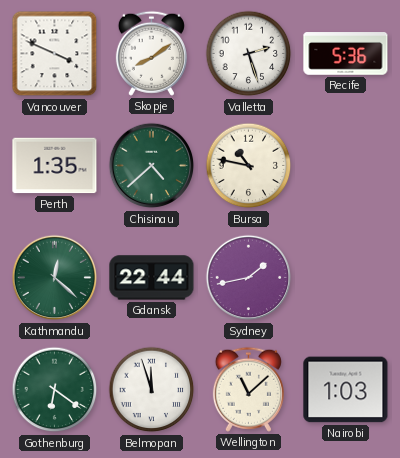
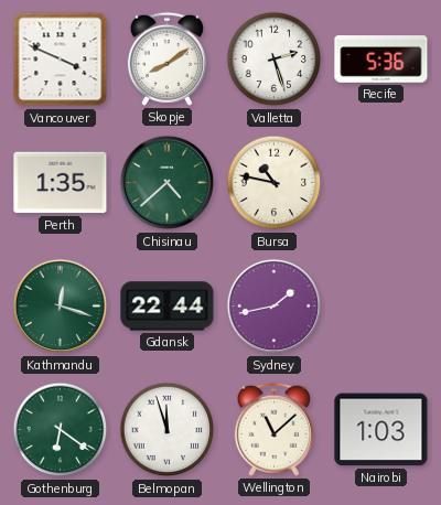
Kathmandu: 12:22 -> 12:18
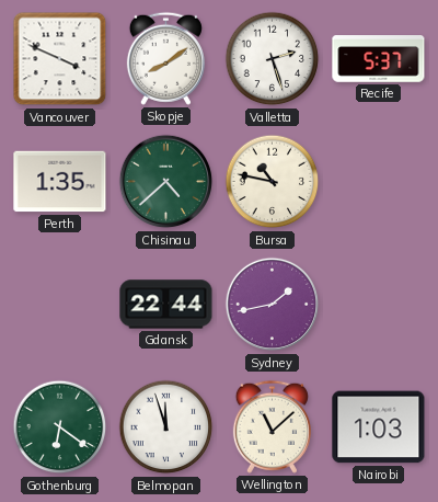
Recife: 5:36 -> 5:37
Kathmandu: 12:18 -> none
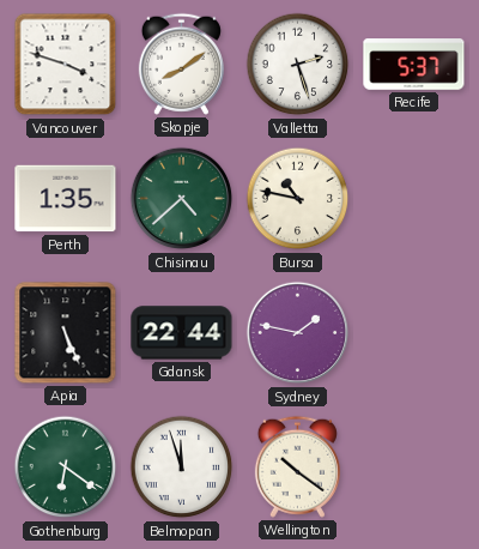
Vancouver: 3:49 -> 3:48
Apia: none -> 5:26
Sydney: 1:43 -> 1:47
Wellington: 11:08 -> 10:21
Nairobi: 1:03 -> none
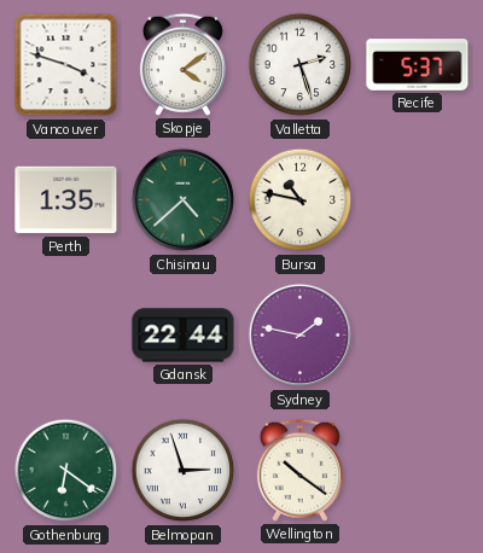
Skopje: 8:09 -> 4:09
Apia: 5:26 -> none
Belmopan: 11:57 -> 2:57
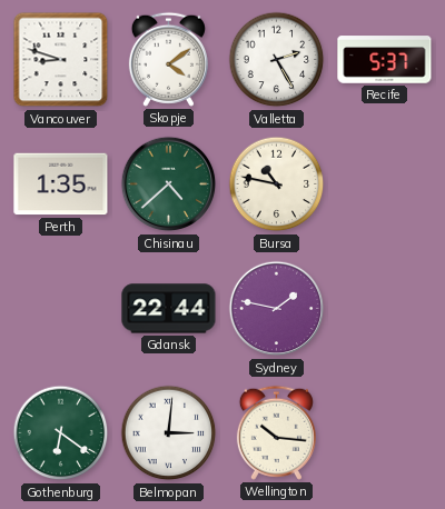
Vancouver: 3:48 -> 8:48
Valletta: 2:27 -> 2:25
Belmopan: 2:57 -> 3:01
Wellington: 10:21 -> 10:16
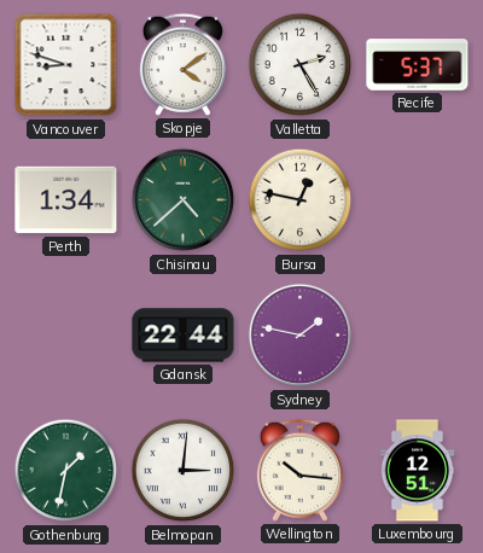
Perth: 1:35 -> 1:34
Bursa: 10:47 -> 12:47
Gothenburg: 6:21 -> 1:32
Luxembourg: none -> 12:51
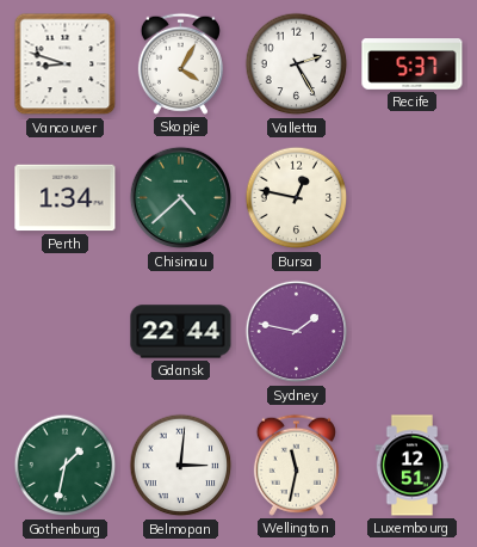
Skopje: 4:09 -> 4:05
Wellington: 10:16 -> 11:32
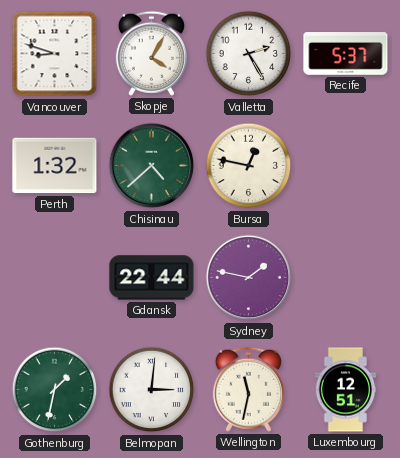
Perth: 1:34 -> 1:32
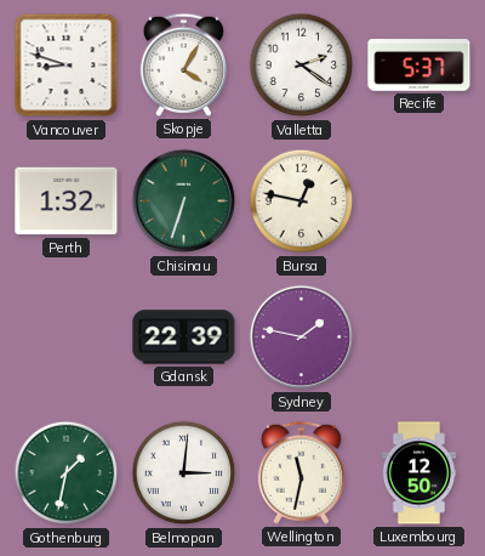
Valletta: 2:25 -> 2:21
Chisinau: 4:38 -> 6:33
Gdansk: 22:44 -> 22:39
Luxembourg: 12:51 -> 12:50
